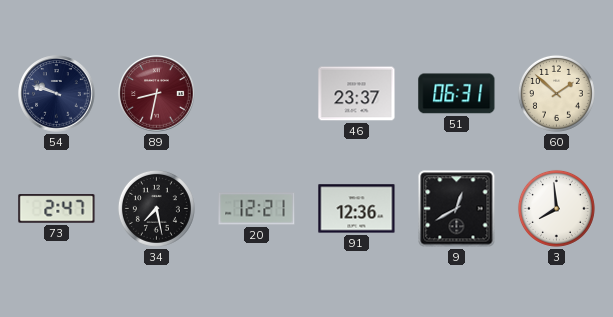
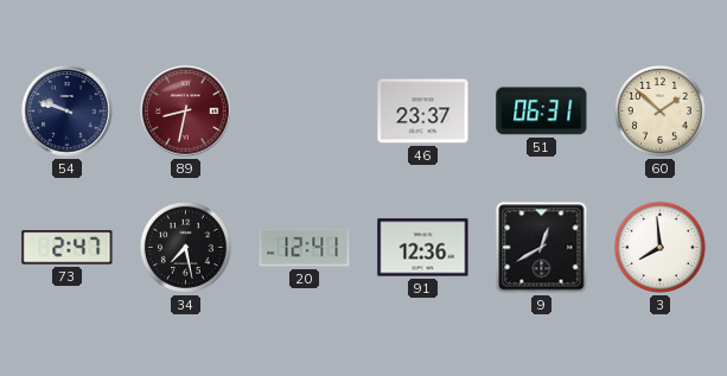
20: 12:21 -> 12:41
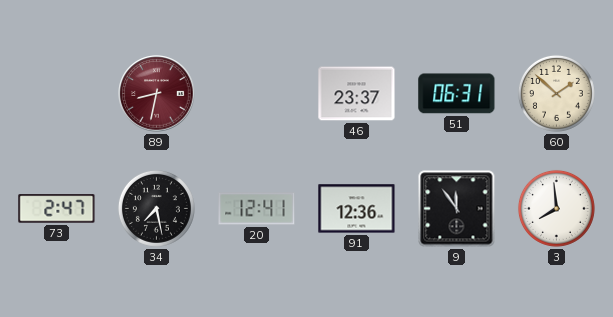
54: 9:48 -> none
9: 12:40 -> 11:54
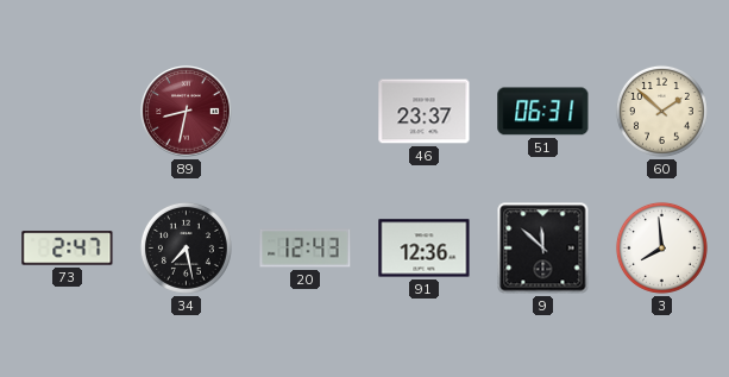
20: 12:41 -> 12:43
9: 11:54 -> 11:52
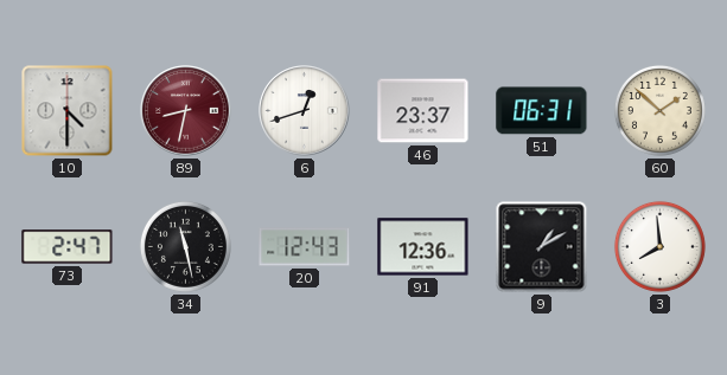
10: none -> 4:30
6: none -> 12:42
34: 7:28 -> 11:28
9: 11:52 -> 1:10
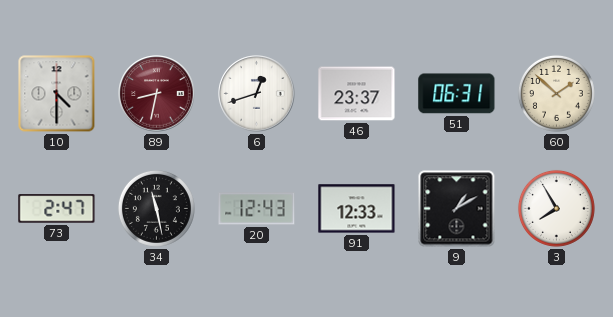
91: 12:36 -> 12:33
3: 7:59 -> 7:55
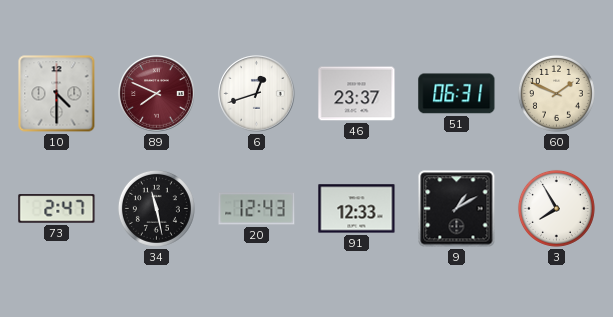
89: 8:32 -> 7:49
60: 1:52 -> 1:49
